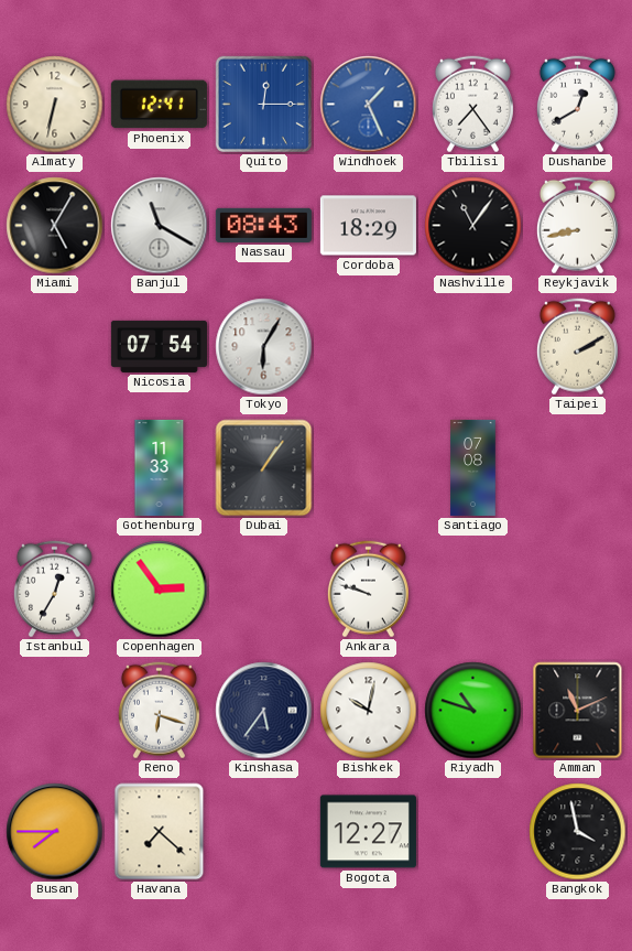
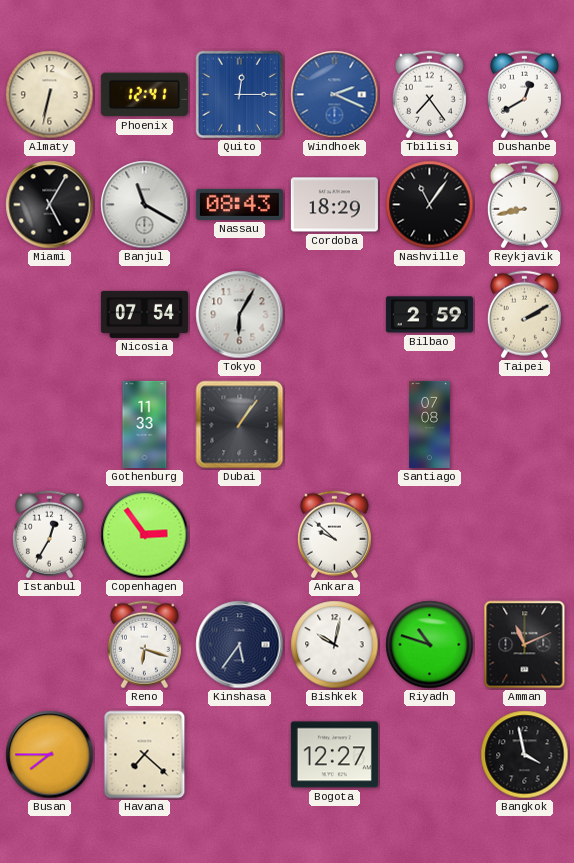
Windhoek: 1:26 -> 2:19
Bilbao: none -> 2:59
Ankara: 9:48 -> 9:52
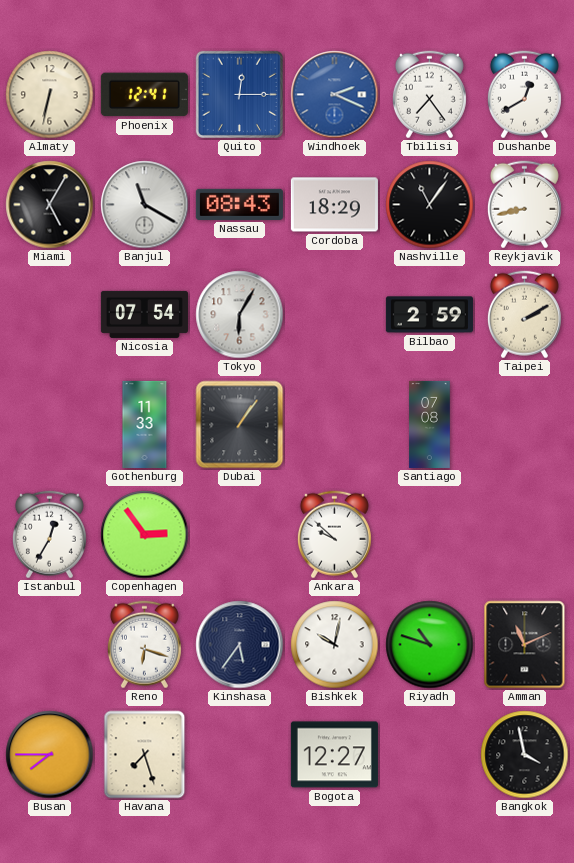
Havana: 7:22 -> 7:27
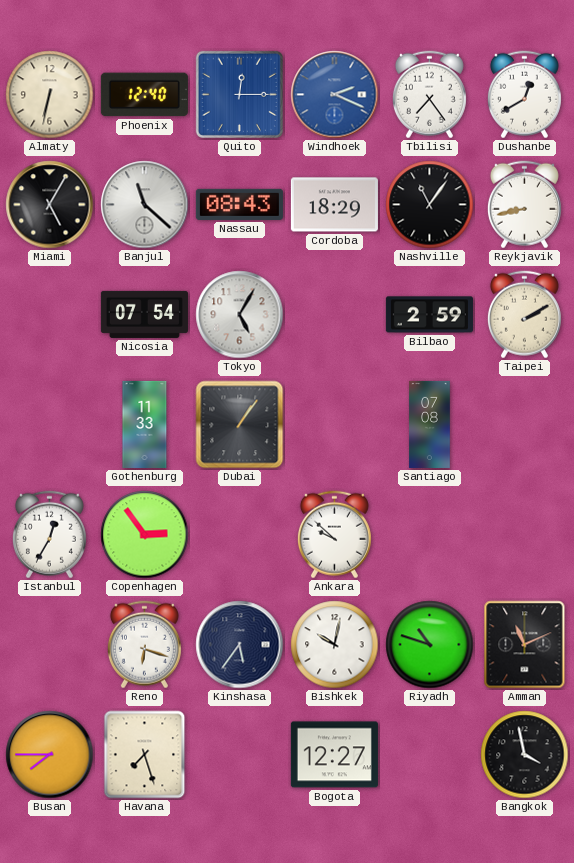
Phoenix: 12:41 -> 12:40
Banjul: 11:20 -> 11:22
Tokyo: 6:05 -> 5:05
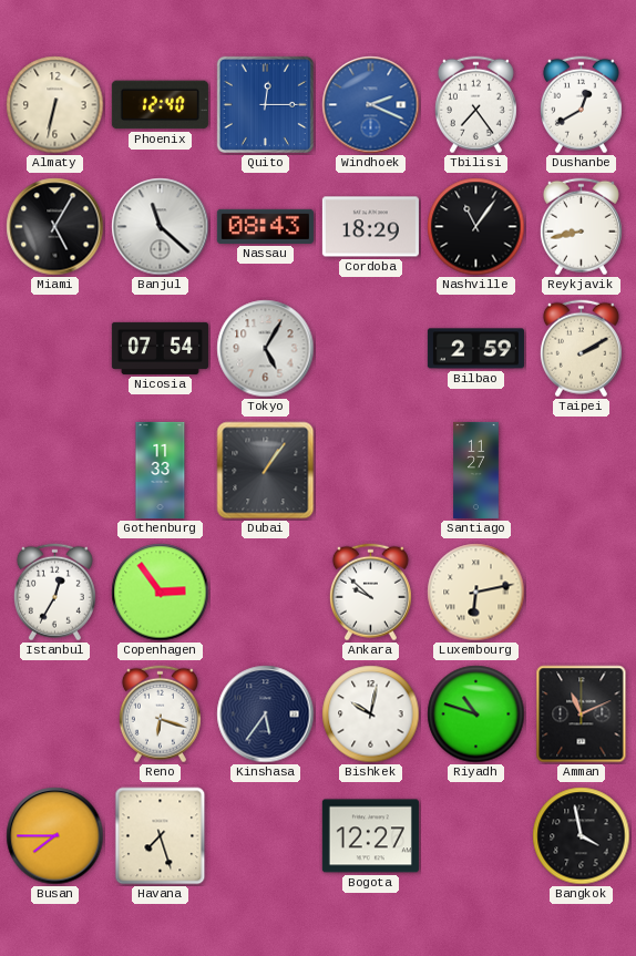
Santiago: 07:08 -> 11:27
Luxembourg: none -> 6:13
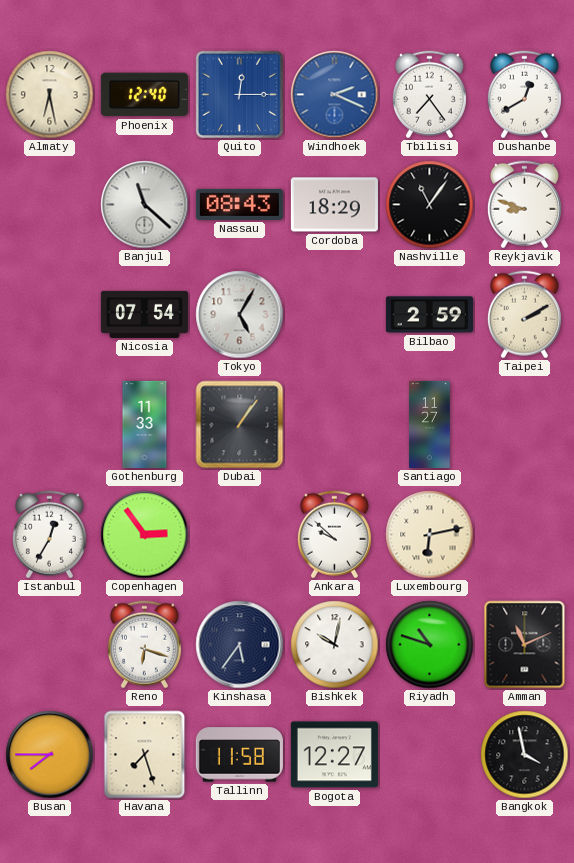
Almaty: 6:32 -> 6:28
Miami: 5:05 -> none
Reykjavik: 8:43 -> 8:48
Tallinn: none -> 11:58
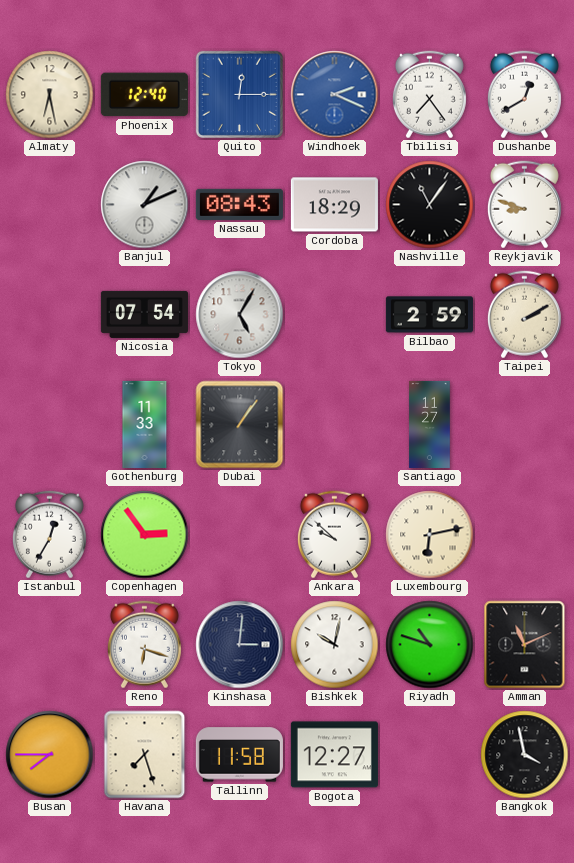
Banjul: 11:22 -> 1:11
Kinshasa: 5:36 -> 3:01
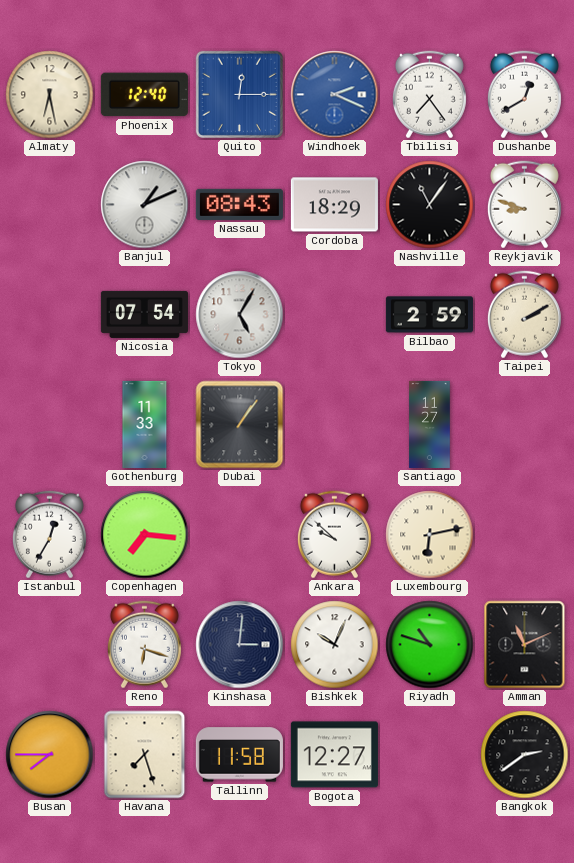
Copenhagen: 2:54 -> 7:16
Bishkek: 10:02 -> 10:04
Bangkok: 3:58 -> 2:39
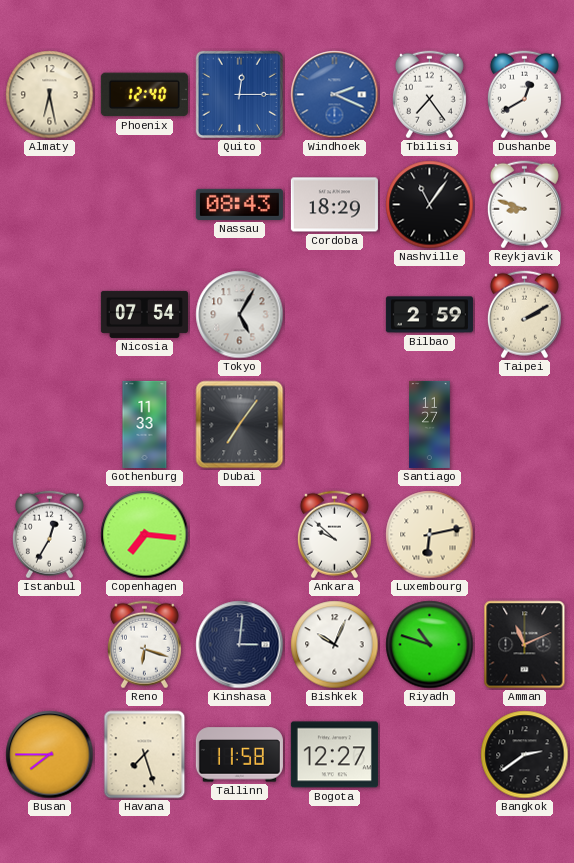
Banjul: 1:11 -> none
Dubai: 1:06 -> 7:06
